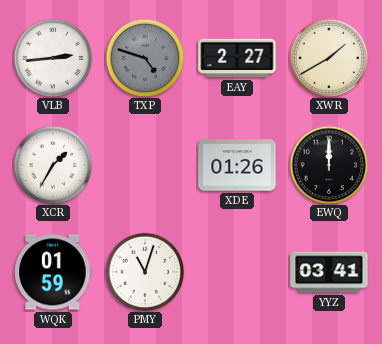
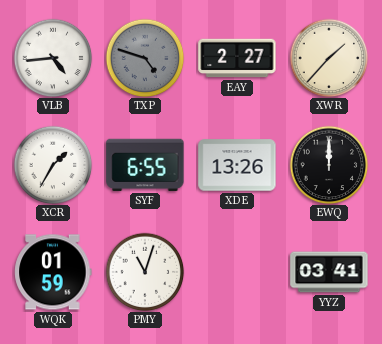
VLB: 2:44 -> 4:44
XWR: 1:40 -> 1:37
SYF: none -> 6:55
XDE: 01:26 -> 13:26
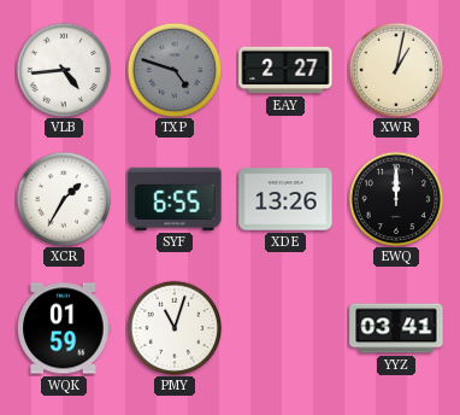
XWR: 1:37 -> 1:02
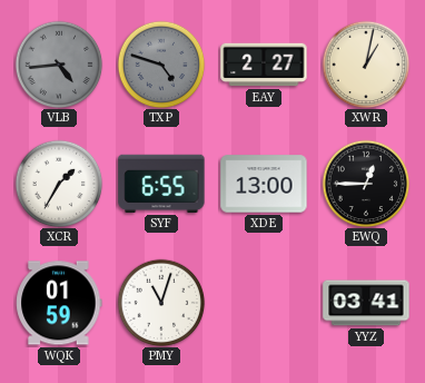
VLB dial: white -> grey
XDE: 13:26 -> 13:00
EWQ: 12:00 -> 12:45
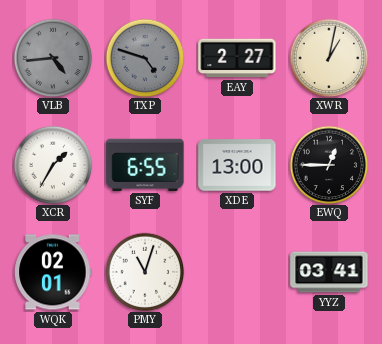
WQK: 01:59 -> 02:01
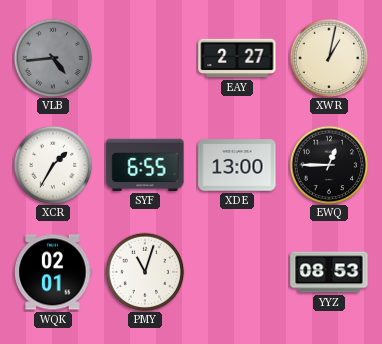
TXP: 4:48 -> none
YYZ: 03:41 -> 08:53
